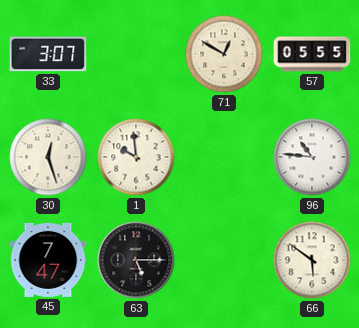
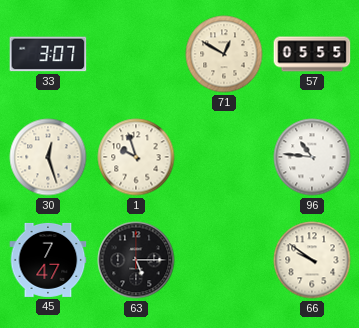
1: 9:59 -> 9:57
66: 5:51 -> 9:51
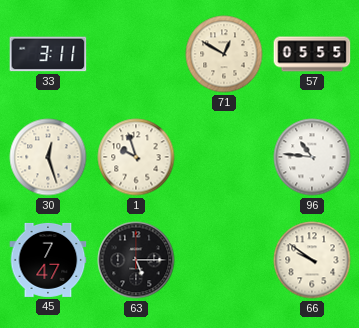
33: 3:07 -> 3:11
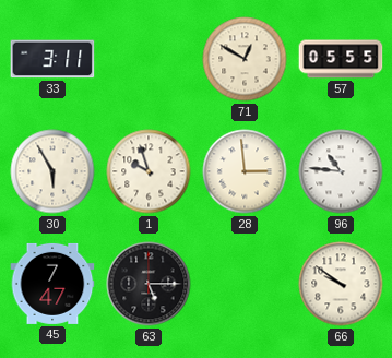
30: 12:27 -> 5:55
28: none -> 2:59
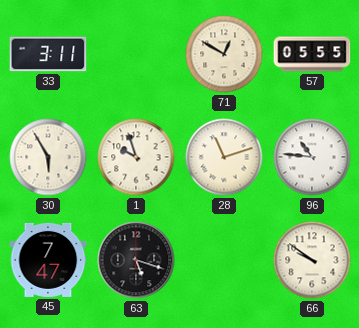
28: 2:59 -> 11:12
63: 5:15 -> 5:18
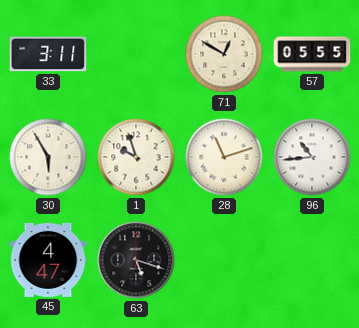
96: 10:46 -> 10:44
45: 7:47 -> 4:47
66: 9:51 -> none
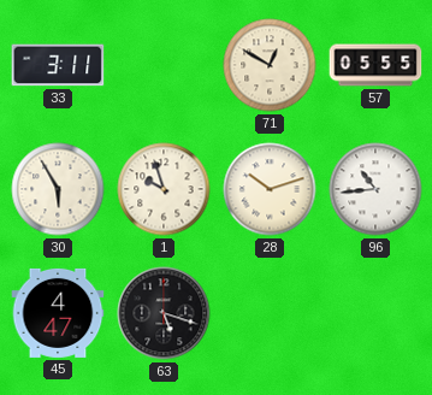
28: 11:12 -> 10:12
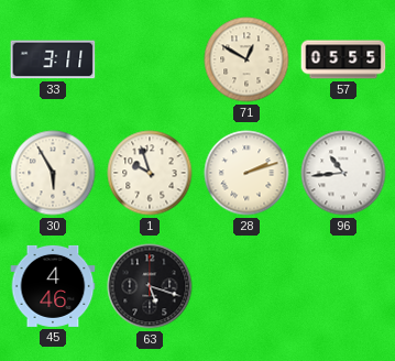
28: 10:12 -> 2:12
45: 4:47 -> 4:46
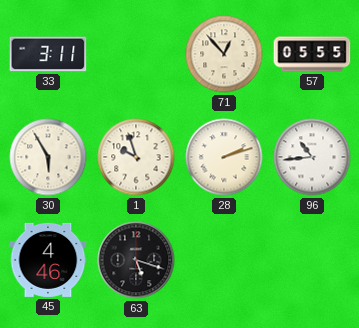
71: 12:50 -> 12:53
